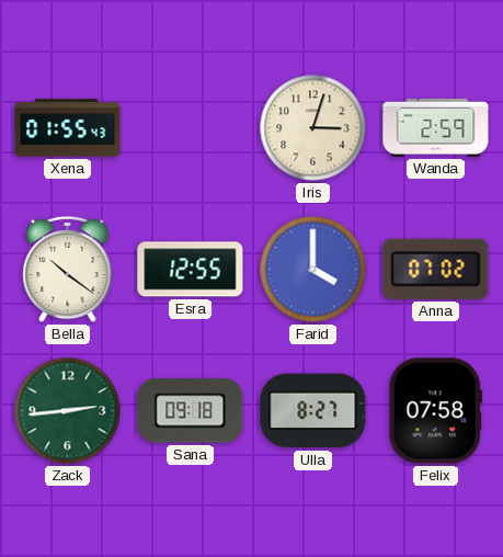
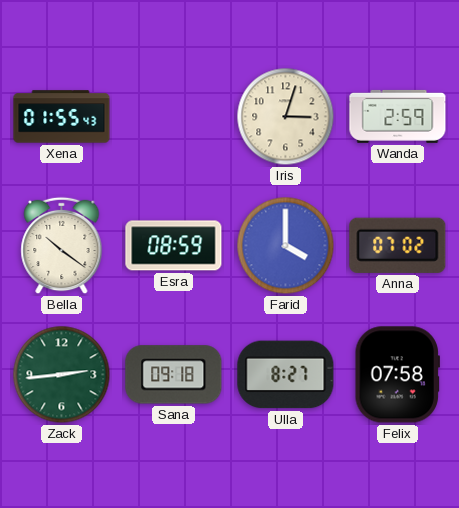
Esra: 12:55 -> 08:59
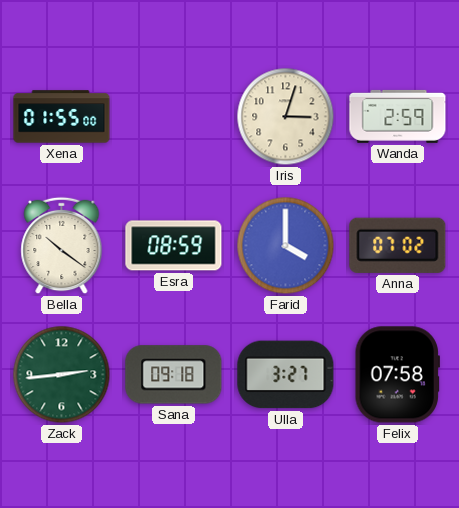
Xena: 01:55:43 -> 01:55:00
Ulla: 8:27 -> 3:27
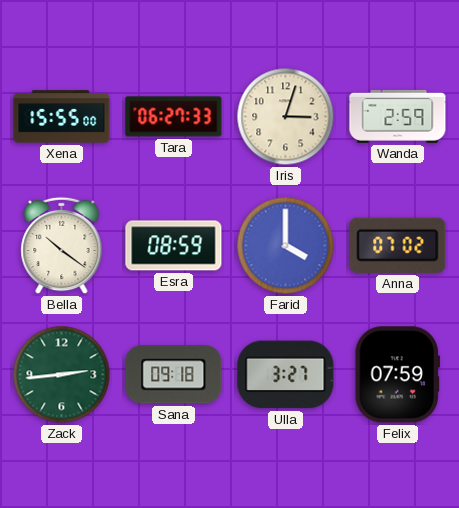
Xena: 01:55 -> 15:55
Tara: none -> 06:27
Felix: 07:58 -> 07:59
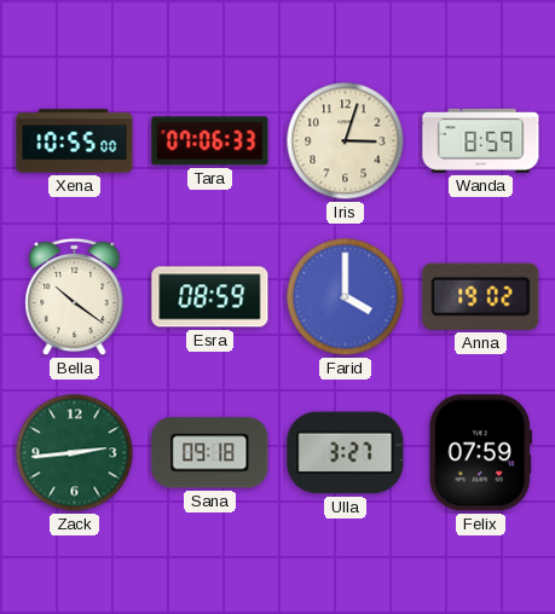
Xena: 15:55 -> 10:55
Tara: 06:27 -> 07:06
Wanda: 2:59 -> 8:59
Anna: 07:02 -> 19:02
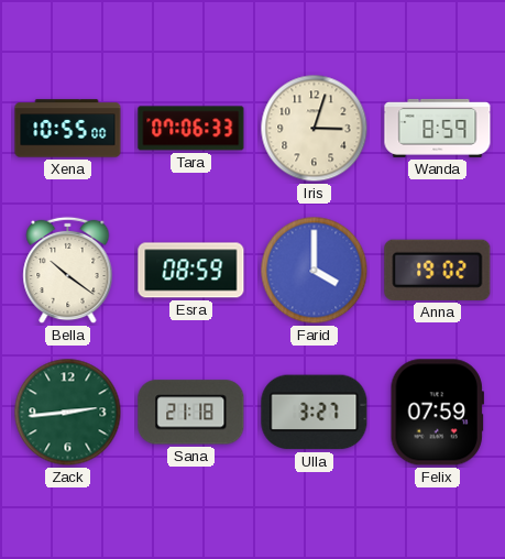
Sana: 09:18 -> 21:18
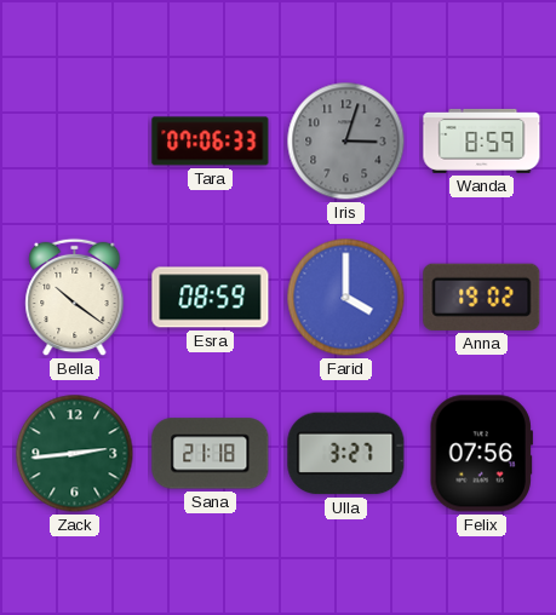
Xena: 10:55 -> none
Iris dial: cream -> grey
Felix: 07:59 -> 07:56
